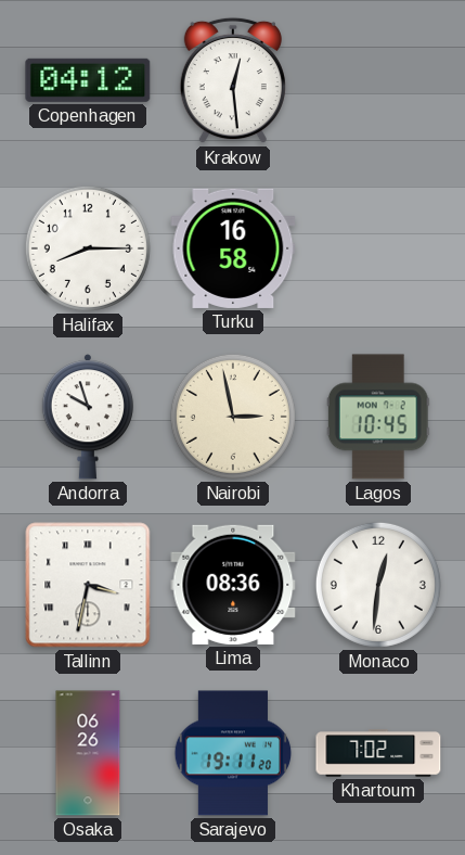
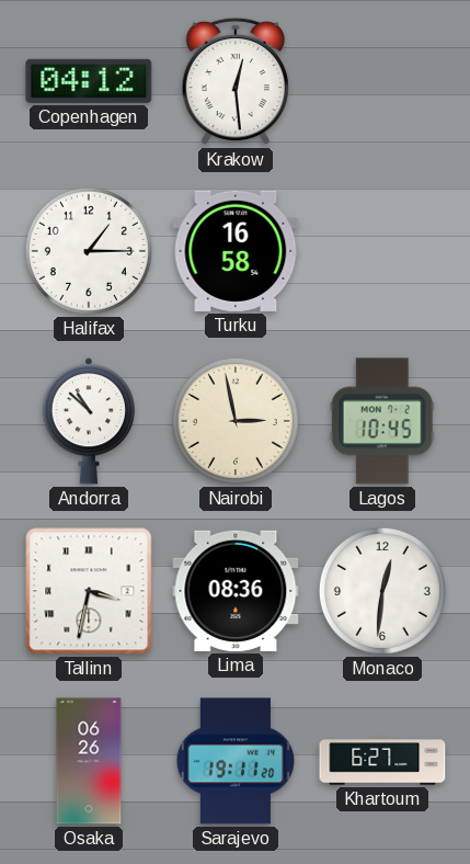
Halifax: 8:15 -> 1:15
Andorra: 9:57 -> 10:52
Khartoum: 7:02 -> 6:27
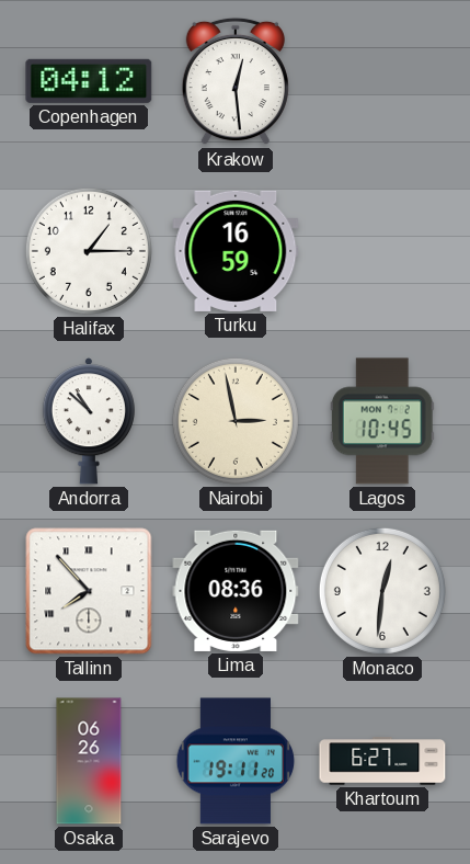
Turku: 16:58 -> 16:59
Tallinn: 3:32 -> 7:53
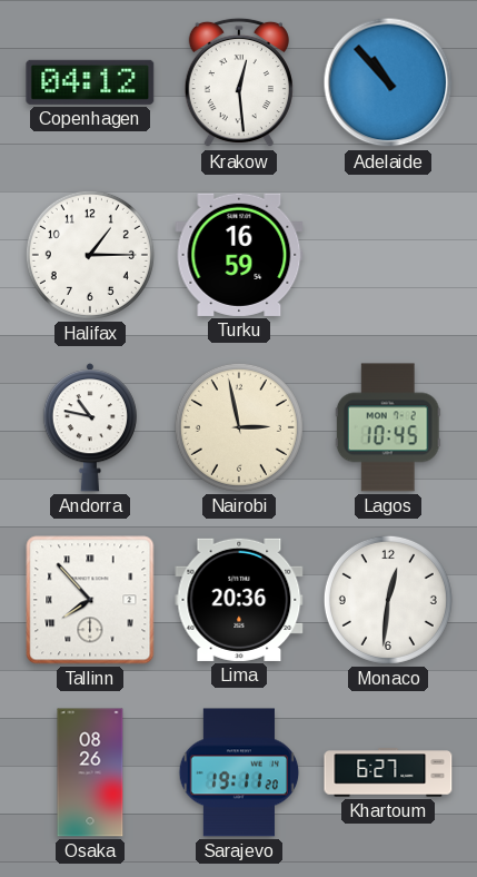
Adelaide: none -> 10:53
Andorra: 10:52 -> 10:47
Lima: 08:36 -> 20:36
Osaka: 06:26 -> 08:26
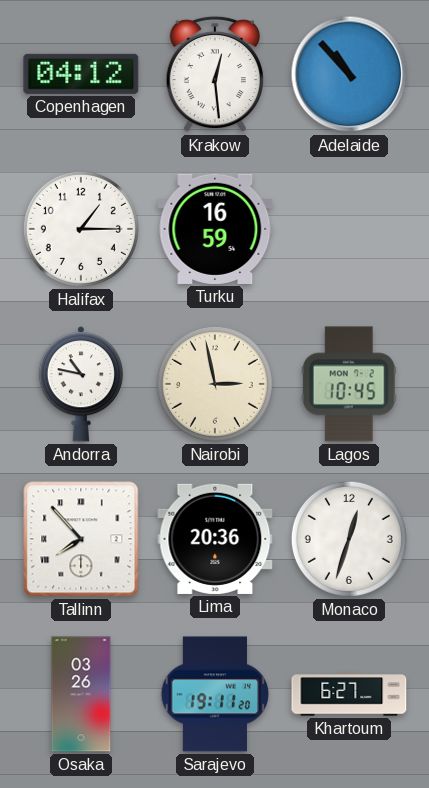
Monaco: 12:31 -> 12:33
Osaka: 08:26 -> 03:26
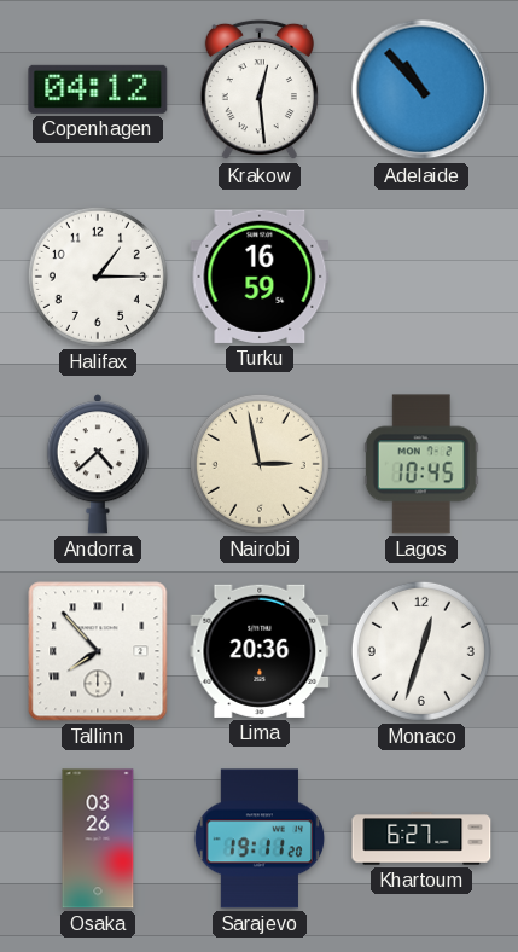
Andorra: 10:47 -> 4:38
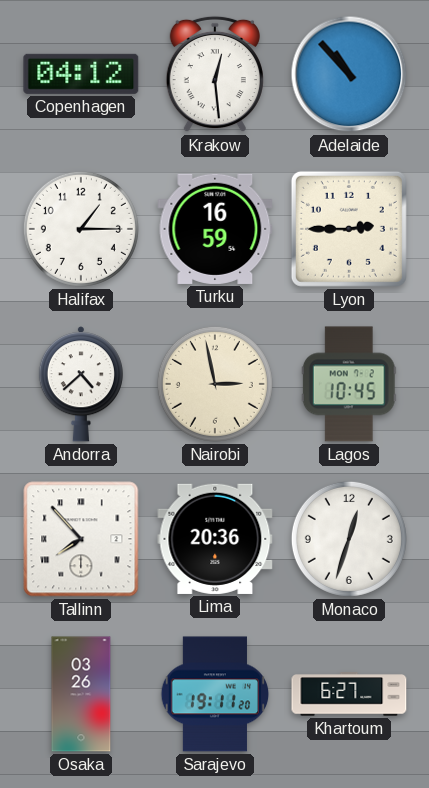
Lyon: none -> 2:45
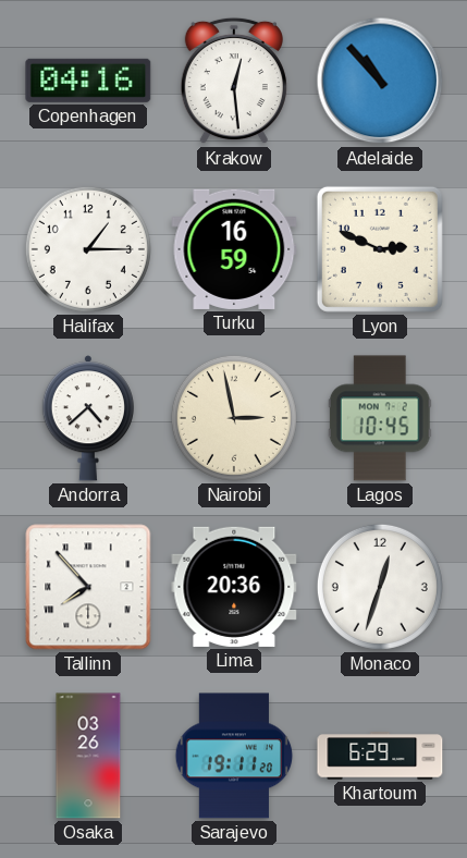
Copenhagen: 04:12 -> 04:16
Lyon: 2:45 -> 2:49
Khartoum: 6:27 -> 6:29
